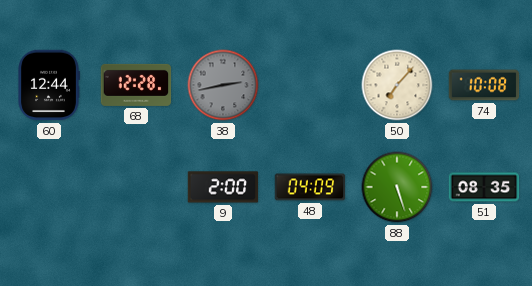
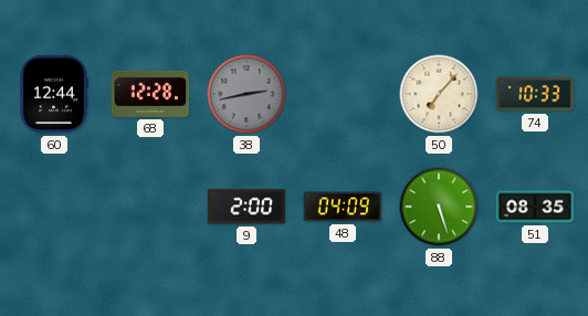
74: 10:08 -> 10:33
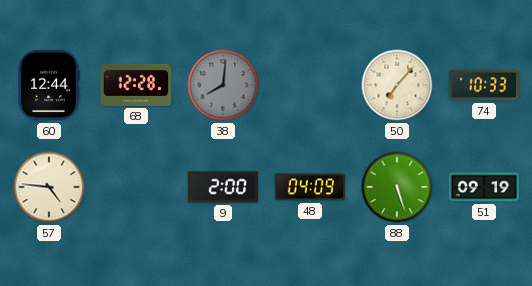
38: 2:43 -> 8:01
57: none -> 4:46
51: 08:35 -> 09:19
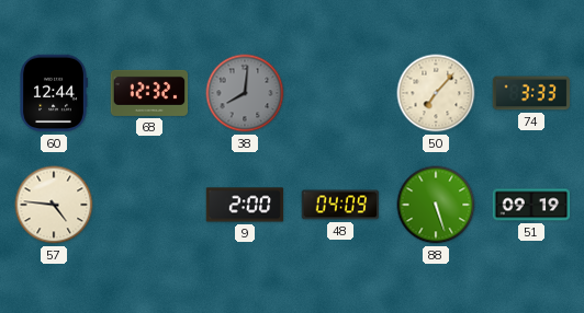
68: 12:28 -> 12:32
74: 10:33 -> 3:33
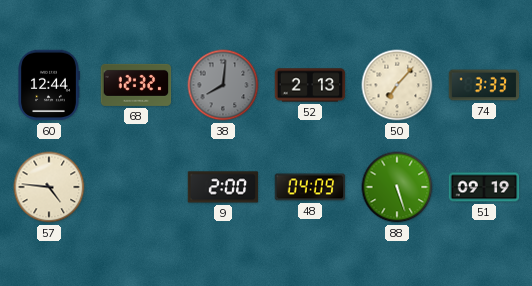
52: none -> 2:13
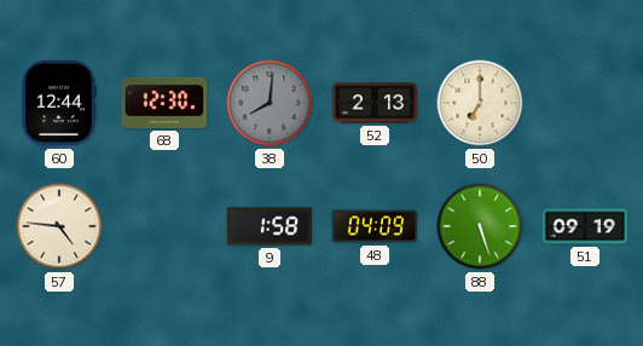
68: 12:32 -> 12:30
50: 7:07 -> 7:00
74: 3:33 -> none
9: 2:00 -> 1:58
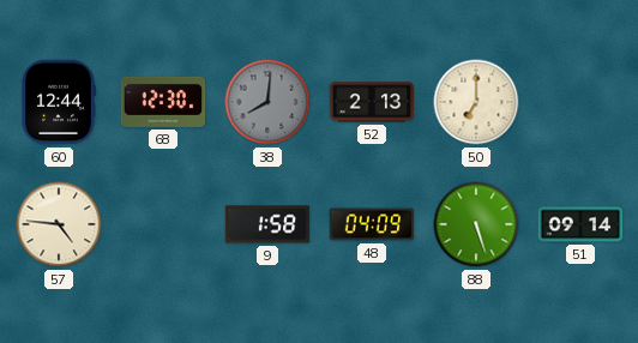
51: 09:19 -> 09:14
